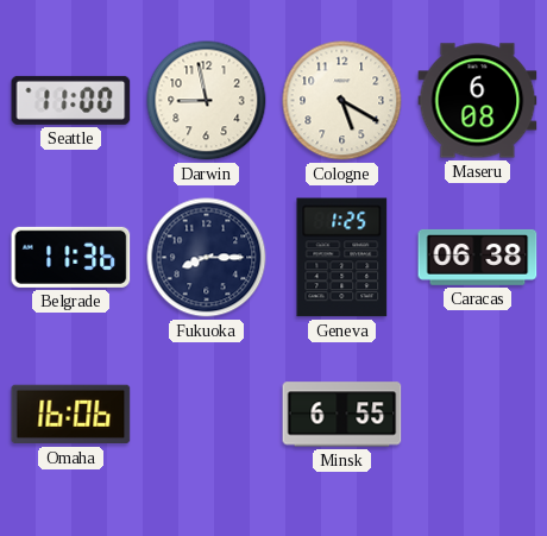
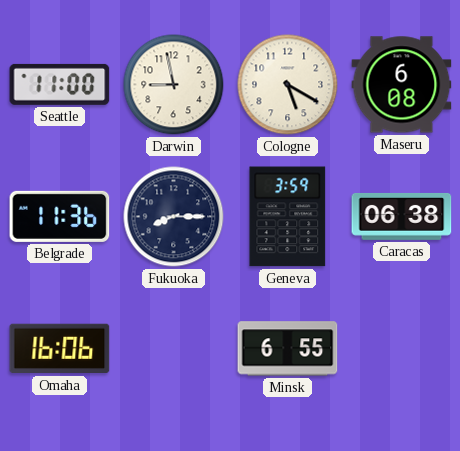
Geneva: 1:25 -> 3:59
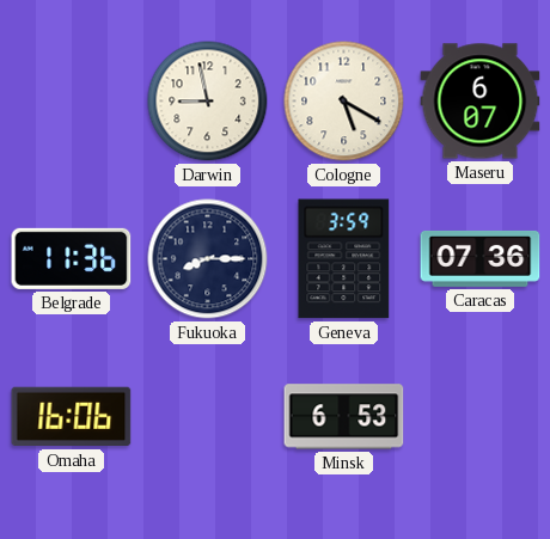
Seattle: 11:00 -> none
Maseru: 6:08 -> 6:07
Caracas: 06:38 -> 07:36
Minsk: 6:55 -> 6:53
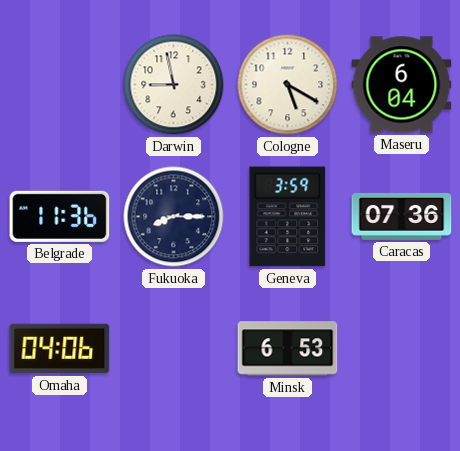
Maseru: 6:07 -> 6:04
Omaha: 16:06 -> 04:06
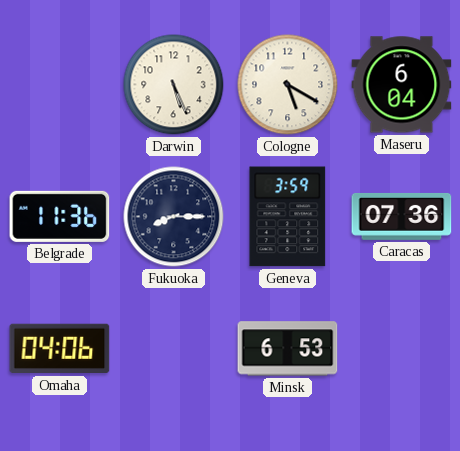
Darwin: 8:58 -> 5:26
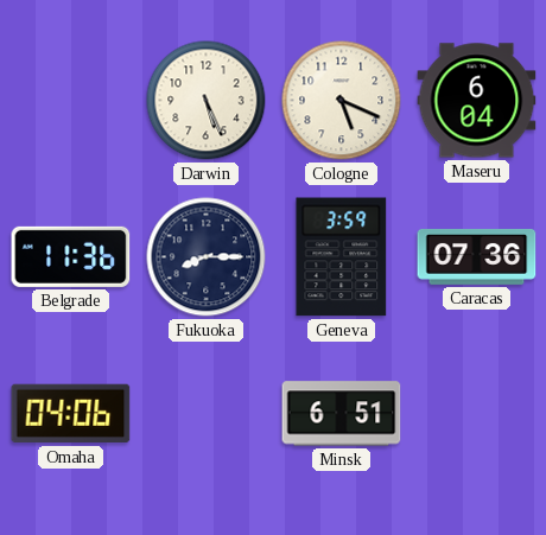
Cologne: 5:20 -> 5:19
Minsk: 6:53 -> 6:51
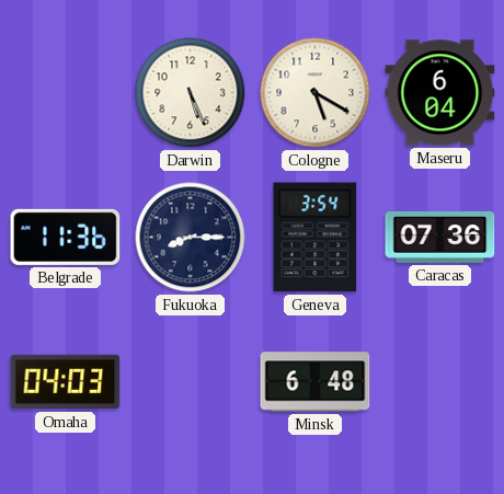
Cologne: 5:19 -> 5:20
Geneva: 3:59 -> 3:54
Omaha: 04:06 -> 04:03
Minsk: 6:51 -> 6:48
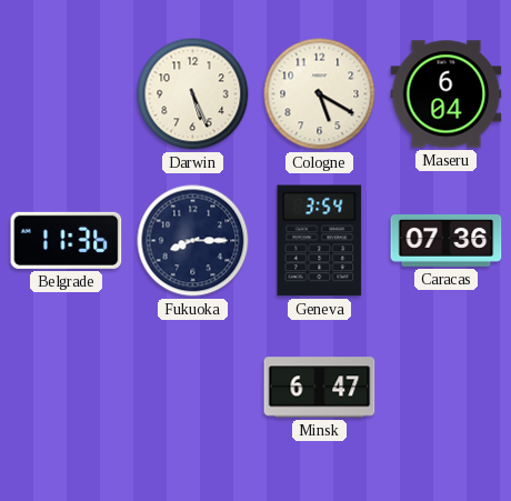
Omaha: 04:03 -> none
Minsk: 6:48 -> 6:47
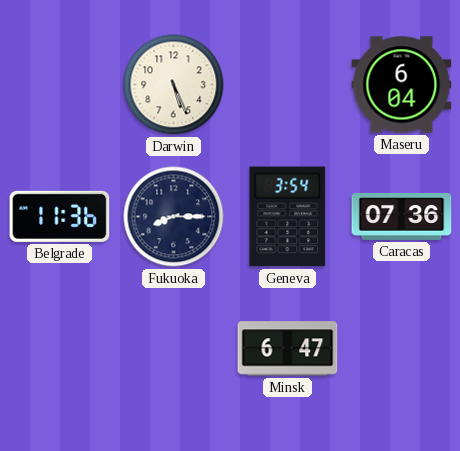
Cologne: 5:20 -> none
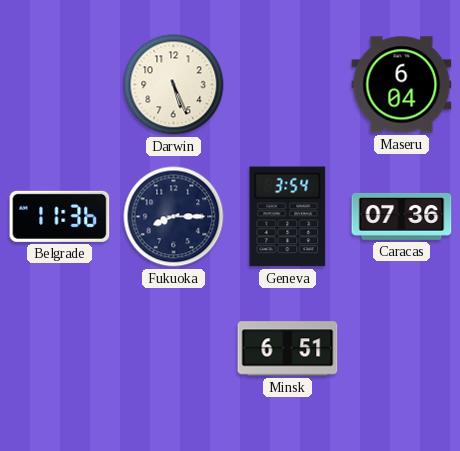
Minsk: 6:47 -> 6:51
